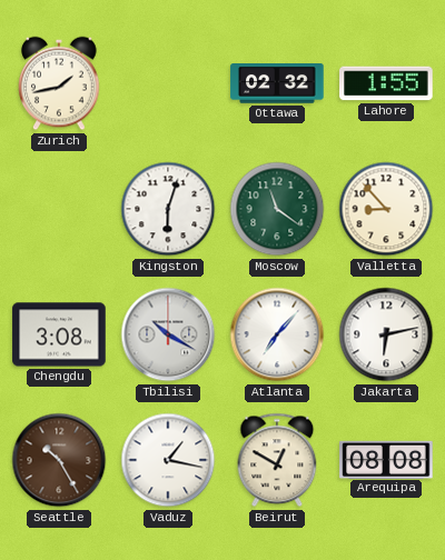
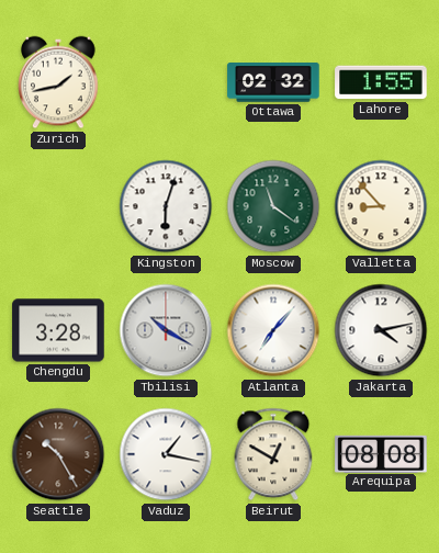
Chengdu: 3:08 -> 3:28
Jakarta: 6:13 -> 4:13
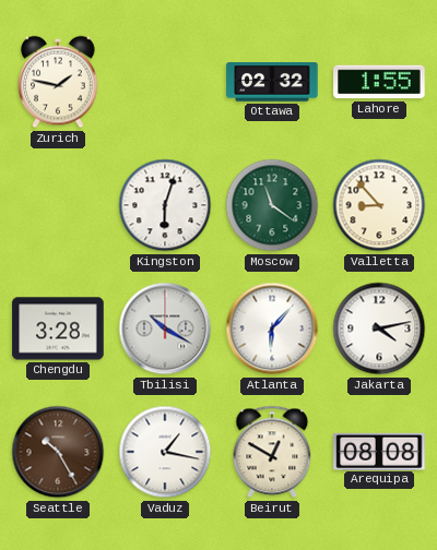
Zurich: 1:43 -> 1:47
Atlanta: 7:07 -> 6:07
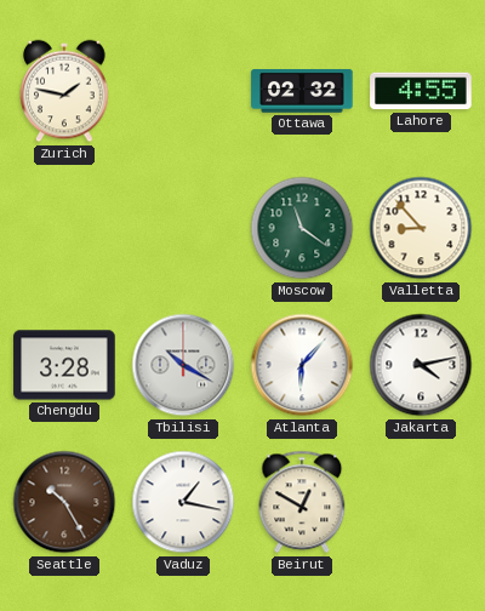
Lahore: 1:55 -> 4:55
Kingston: 6:03 -> none
Arequipa: 08:08 -> none
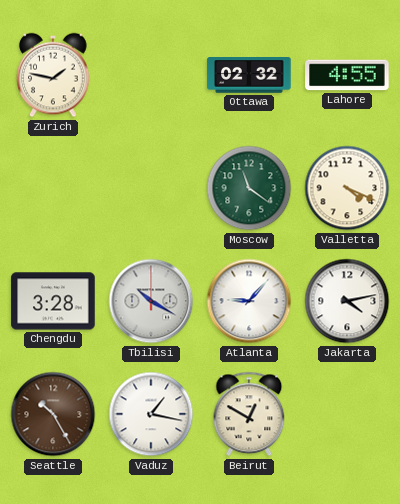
Valletta: 8:53 -> 4:19
Atlanta: 6:07 -> 9:07
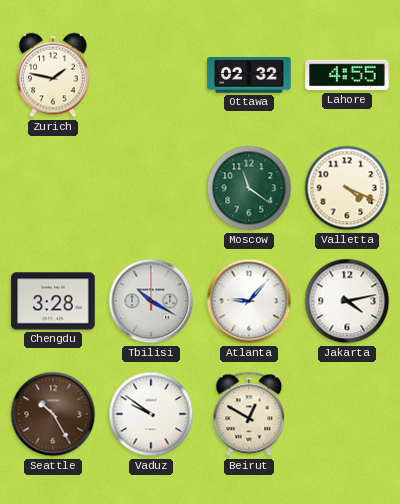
Vaduz: 1:17 -> 9:51
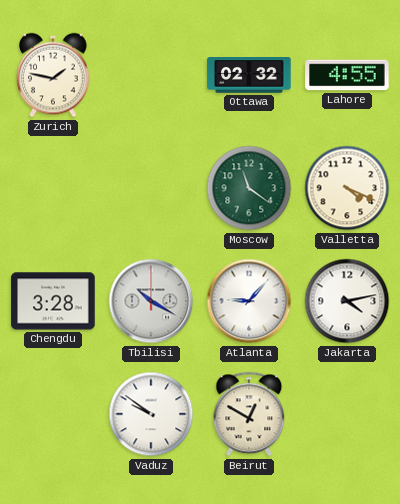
Seattle: 10:25 -> none
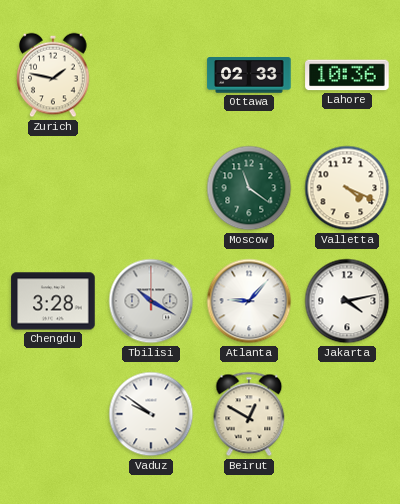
Ottawa: 02:32 -> 02:33
Lahore: 4:55 -> 10:36
